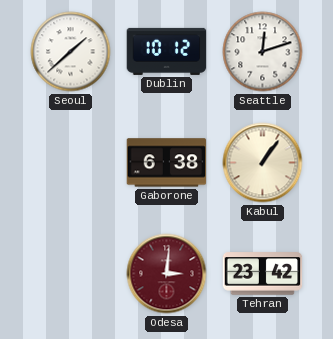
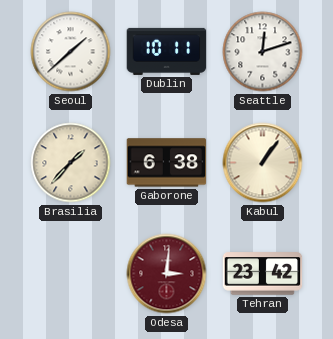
Dublin: 10:12 -> 10:11
Brasilia: none -> 1:37
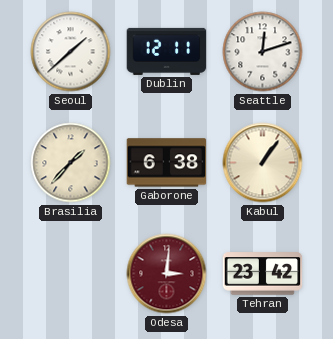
Dublin: 10:11 -> 12:11
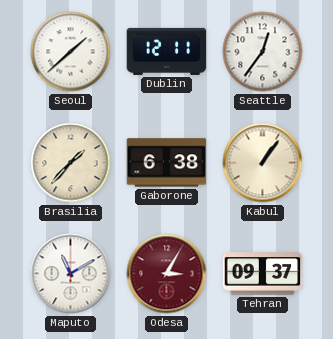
Seattle: 12:12 -> 12:36
Maputo: none -> 11:10
Odesa: 3:01 -> 3:05
Tehran: 23:42 -> 09:37
